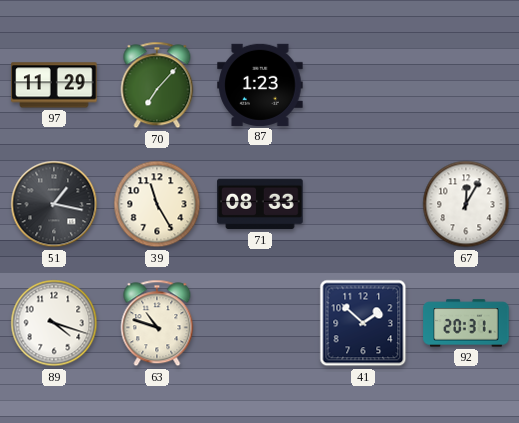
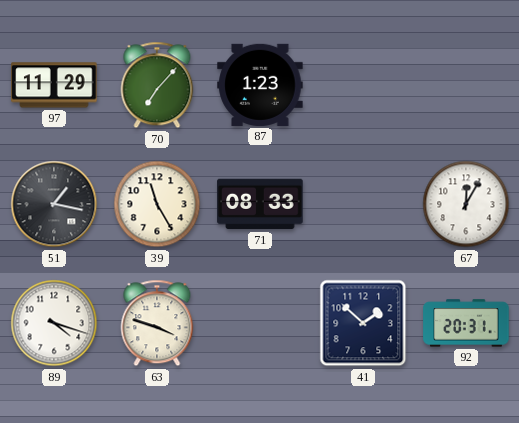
63: 10:48 -> 3:48
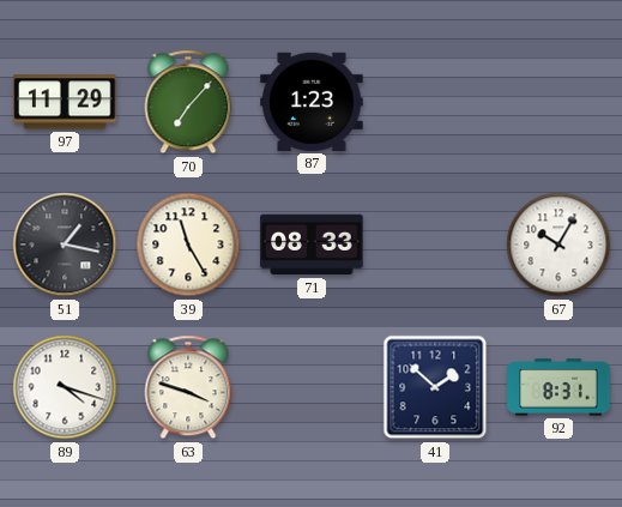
67: 12:05 -> 10:05
92: 20:31 -> 8:31
